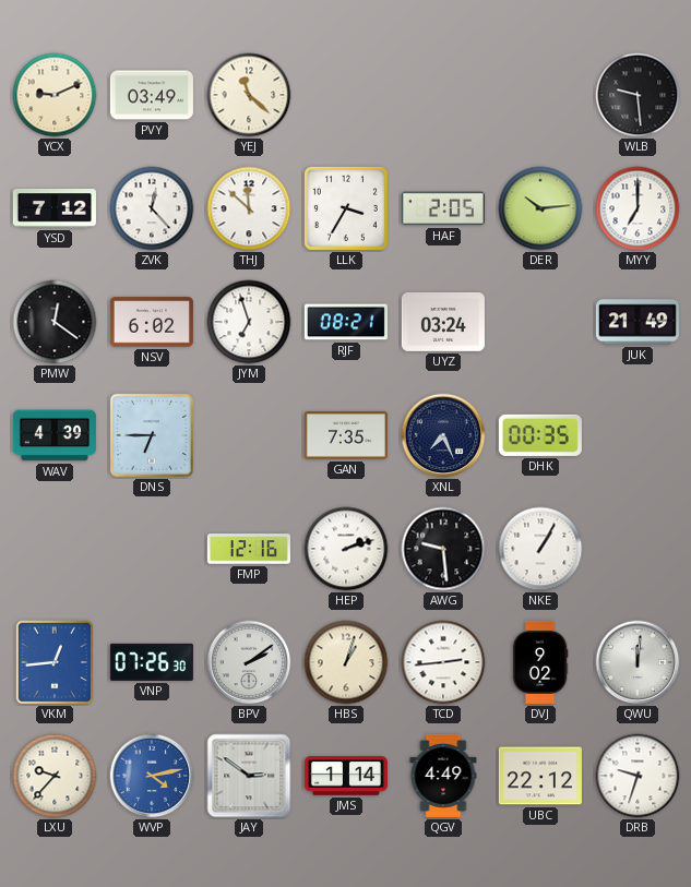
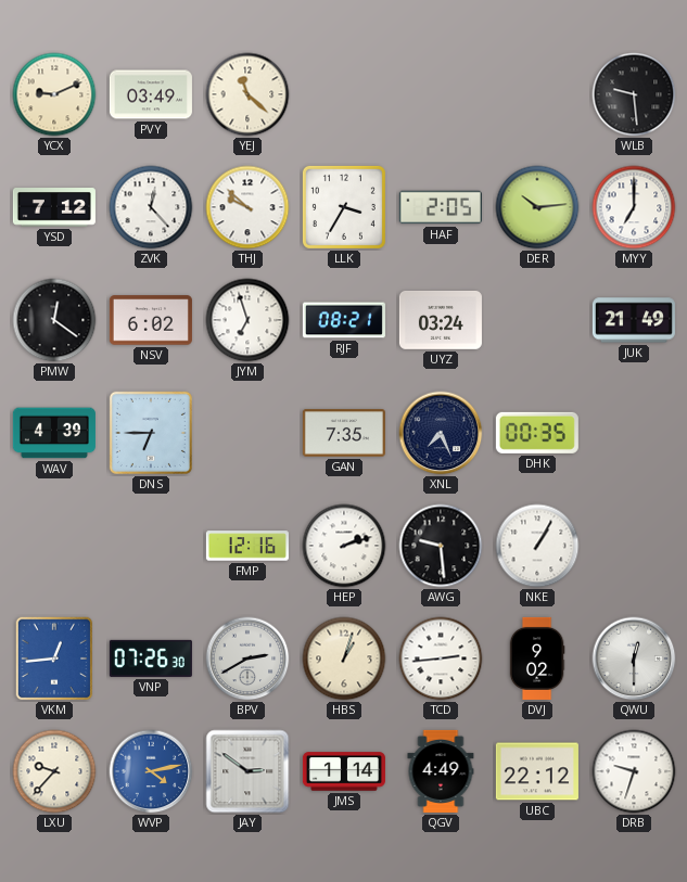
THJ: 11:52 -> 9:52
BPV: 2:09 -> 2:40
QWU: 12:01 -> 12:30
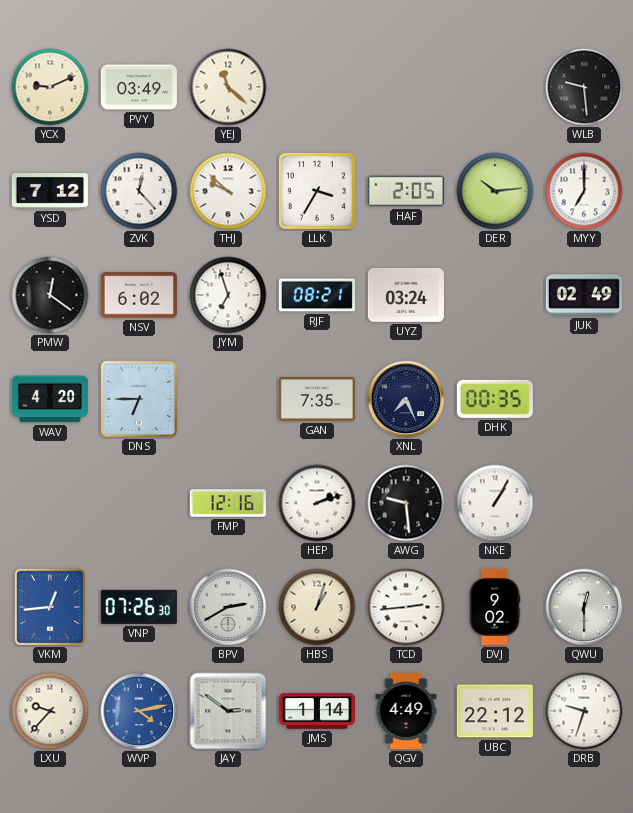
JUK: 21:49 -> 02:49
WAV: 4:39 -> 4:20
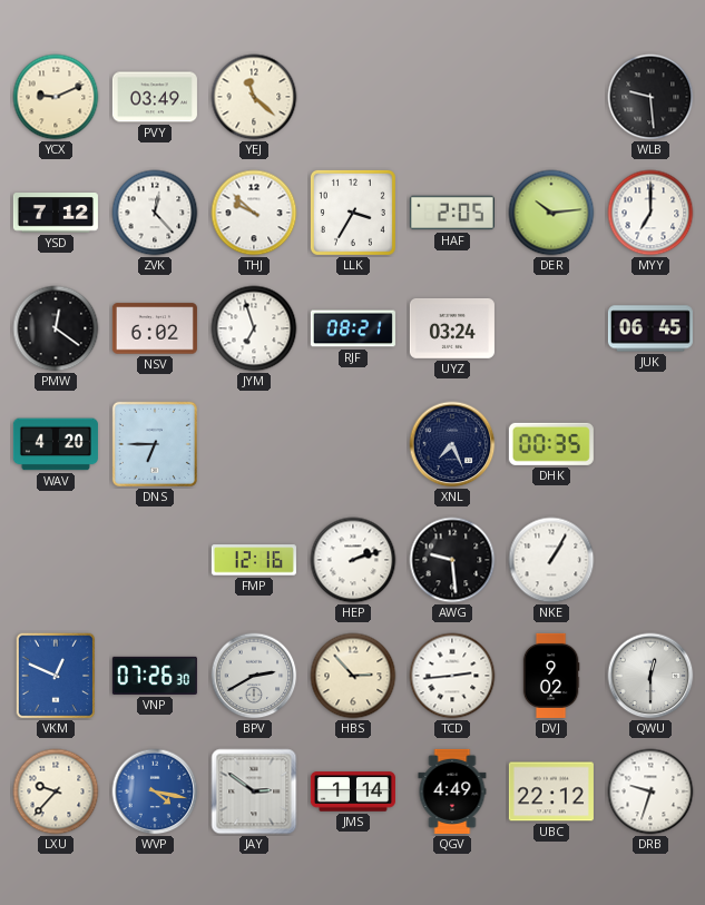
JUK: 02:49 -> 06:45
GAN: 7:35 -> none
VKM: 12:44 -> 12:49
HBS: 1:03 -> 2:53
WVP: 4:13 -> 4:17
